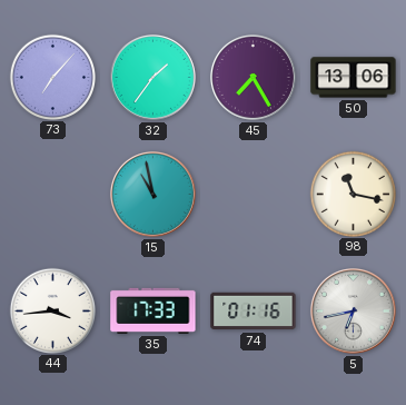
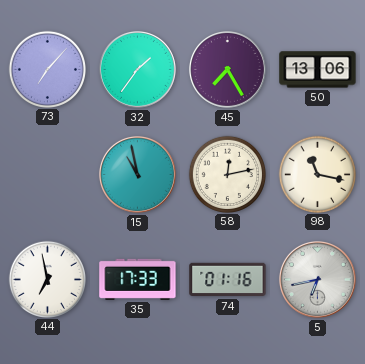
58: none -> 12:13
44: 3:44 -> 6:58
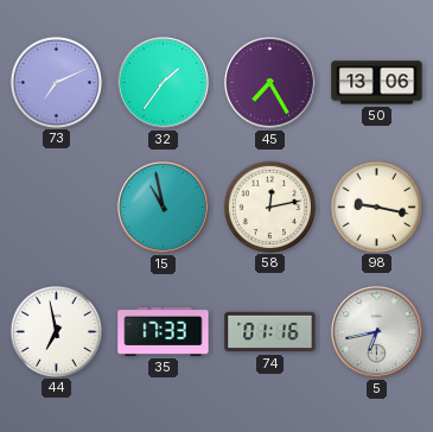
73: 7:07 -> 7:11
98: 11:17 -> 9:17
